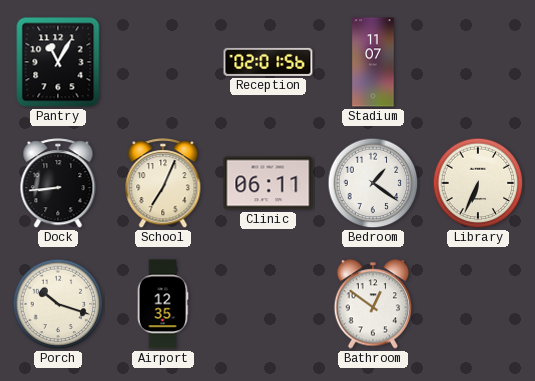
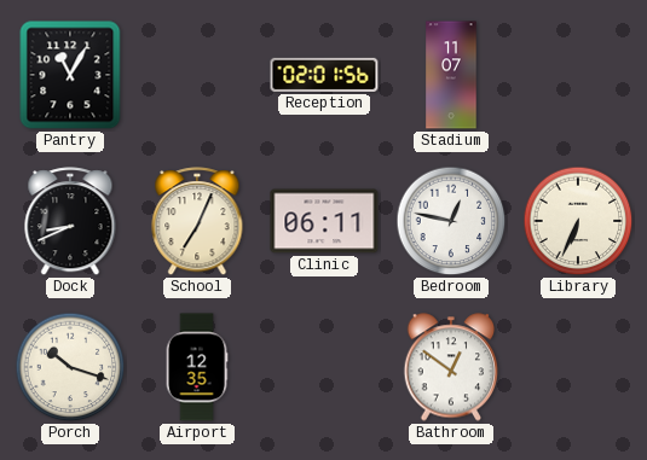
Dock: 8:44 -> 8:41
Bedroom: 1:21 -> 12:47
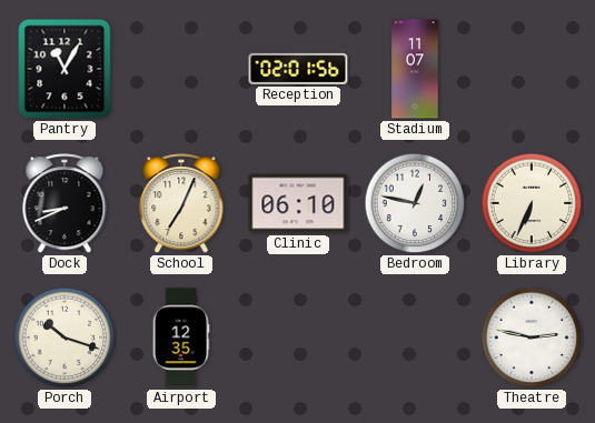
Clinic: 06:11 -> 06:10
Bathroom: 12:51 -> none
Theatre: none -> 2:47
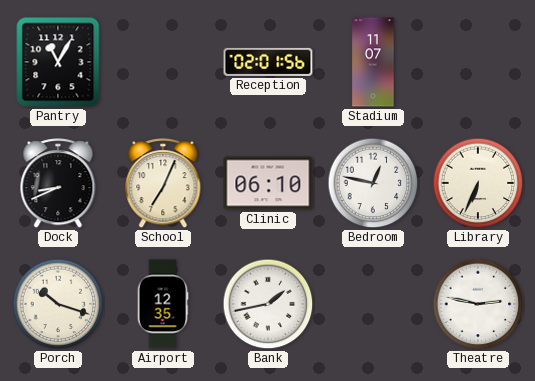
Bank: none -> 1:43
